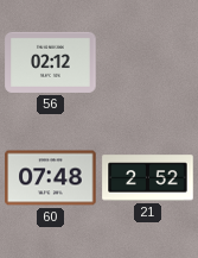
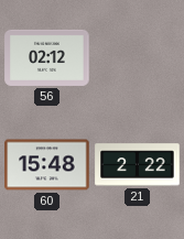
60: 07:48 -> 15:48
21: 2:52 -> 2:22
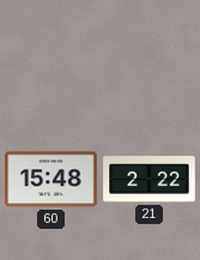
56: 02:12 -> none
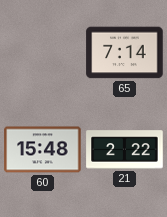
65: none -> 7:14
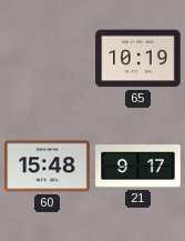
65: 7:14 -> 10:19
21: 2:22 -> 9:17
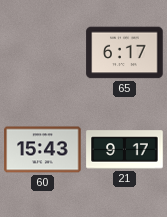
65: 10:19 -> 6:17
60: 15:48 -> 15:43
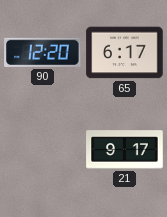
90: none -> 12:20
60: 15:43 -> none
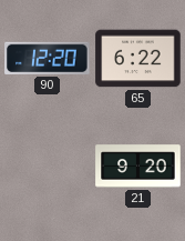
65: 6:17 -> 6:22
21: 9:17 -> 9:20
